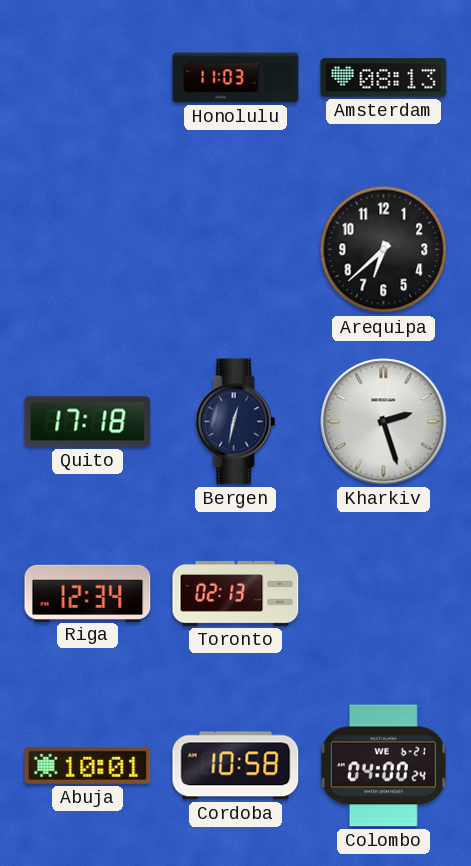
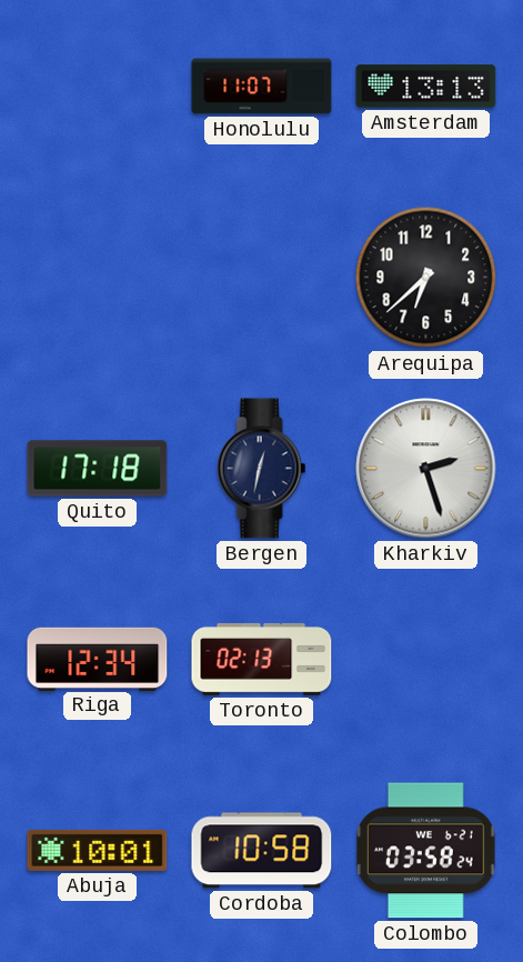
Honolulu: 11:03 -> 11:07
Amsterdam: 08:13 -> 13:13
Colombo: 04:00 -> 03:58
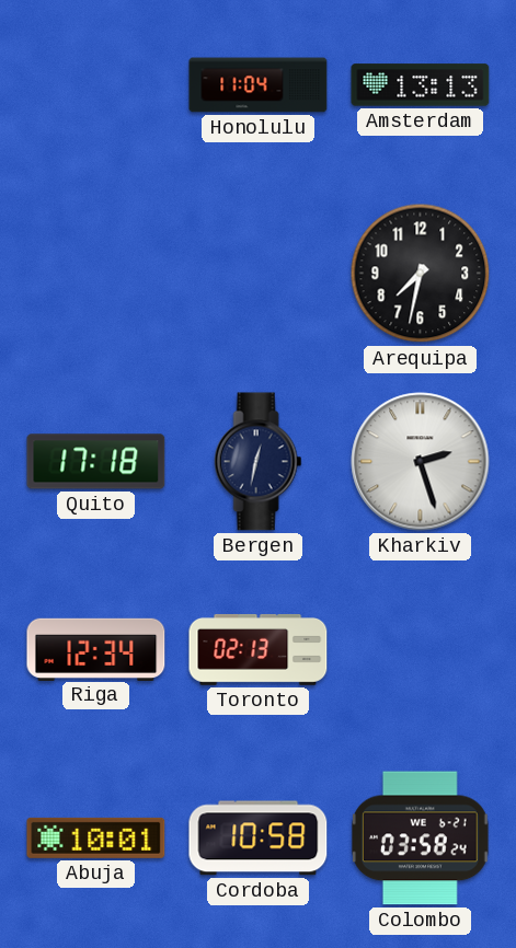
Honolulu: 11:07 -> 11:04
Arequipa: 6:38 -> 7:32
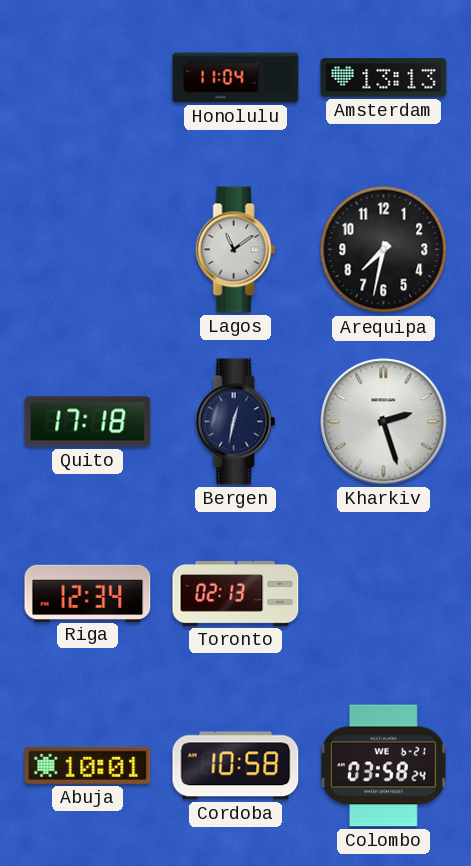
Lagos: none -> 11:09
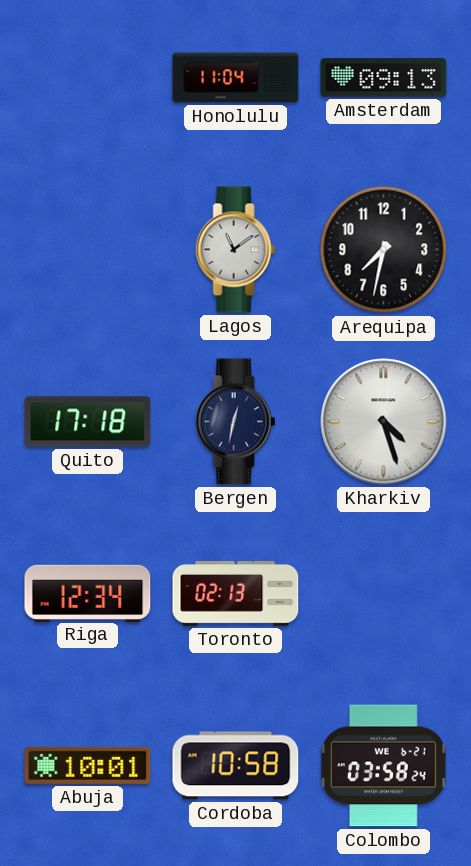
Amsterdam: 13:13 -> 09:13
Kharkiv: 2:27 -> 4:27
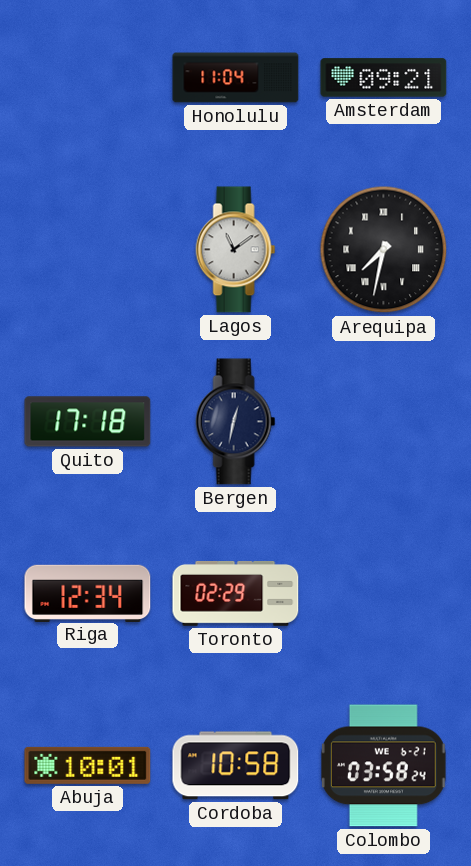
Amsterdam: 09:13 -> 09:21
Arequipa numerals: Arabic -> Roman
Kharkiv: 4:27 -> none
Toronto: 02:13 -> 02:29
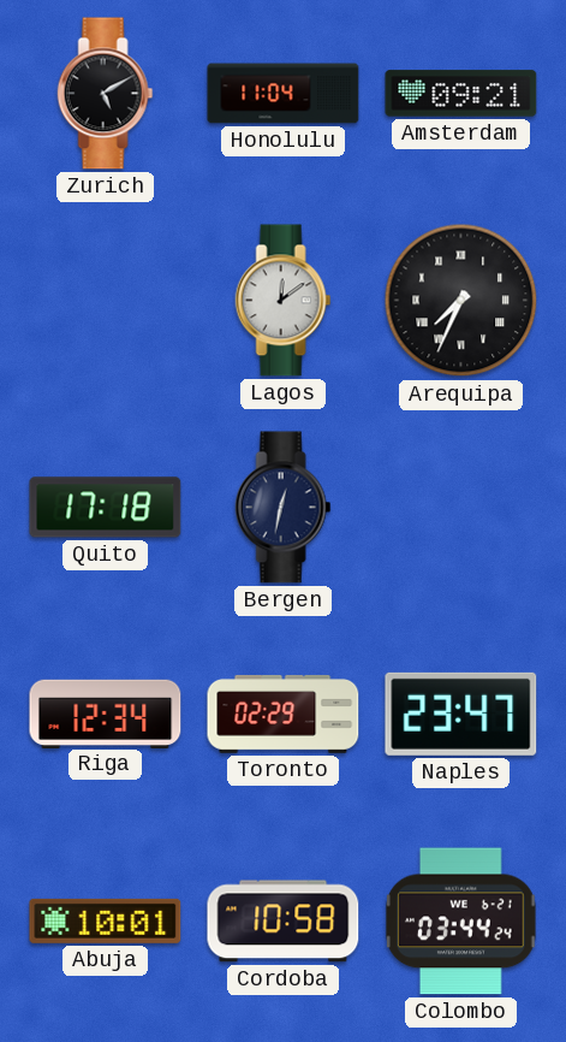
Zurich: none -> 5:10
Lagos: 11:09 -> 12:09
Arequipa: 7:32 -> 7:34
Naples: none -> 23:47
Colombo: 03:58 -> 03:44
